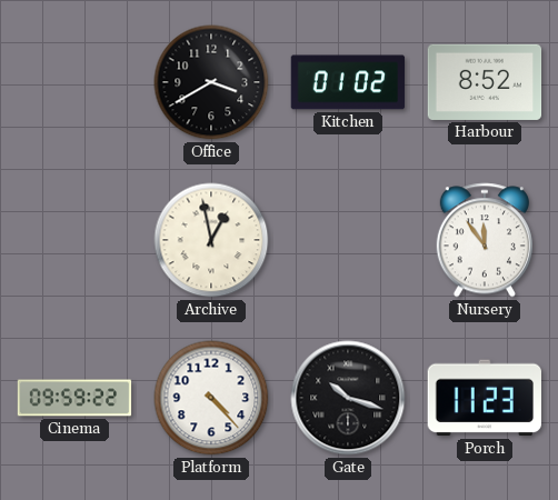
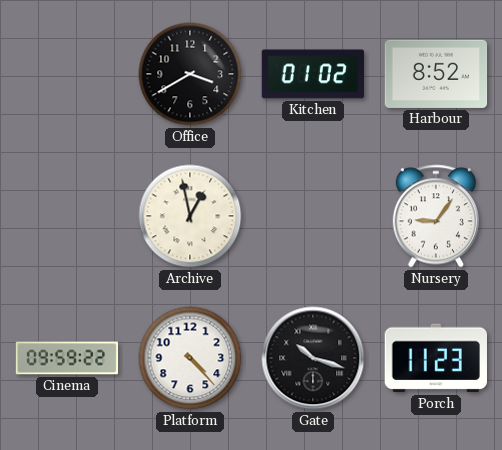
Nursery: 11:54 -> 9:06
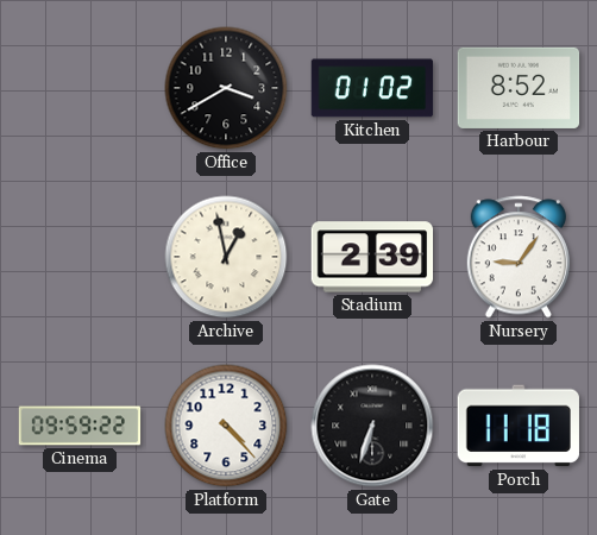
Stadium: none -> 2:39
Gate: 10:18 -> 6:33
Porch: 11:23 -> 11:18
